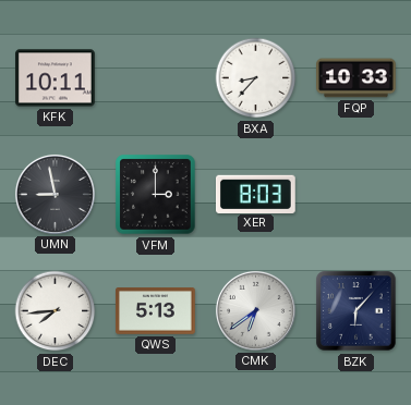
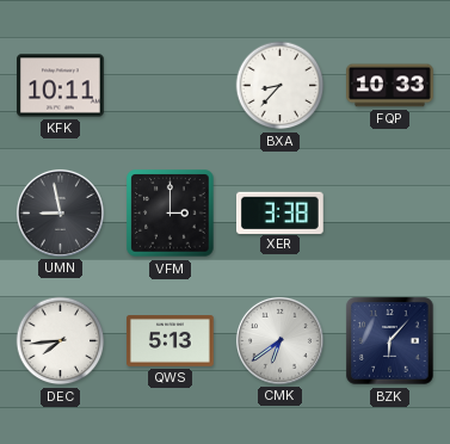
XER: 8:03 -> 3:38
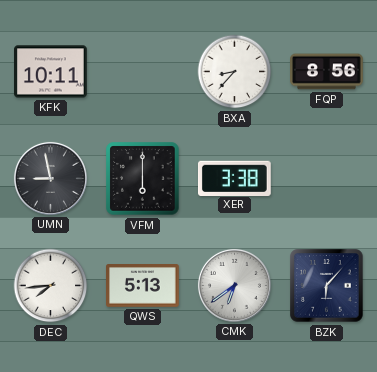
FQP: 10:33 -> 8:56
VFM: 3:00 -> 6:00
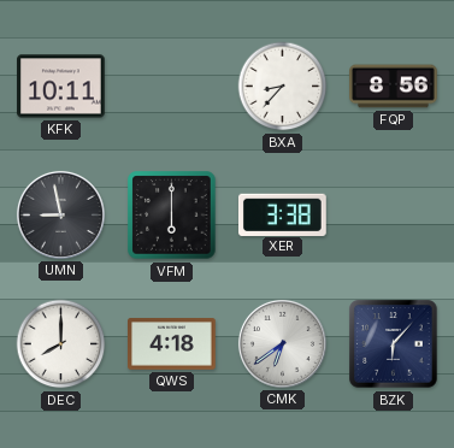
DEC: 7:44 -> 8:00
QWS: 5:13 -> 4:18
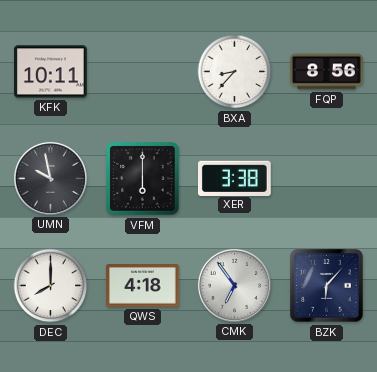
UMN: 8:58 -> 9:58
CMK: 6:39 -> 6:54
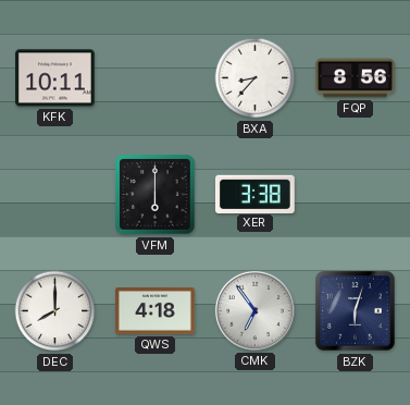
UMN: 9:58 -> none
BZK: 6:07 -> 6:03
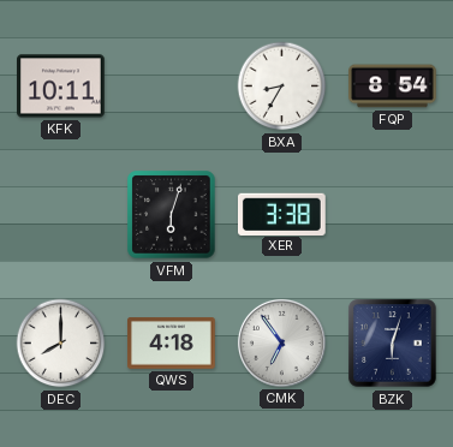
BXA: 8:37 -> 8:35
FQP: 8:56 -> 8:54
VFM: 6:00 -> 6:03
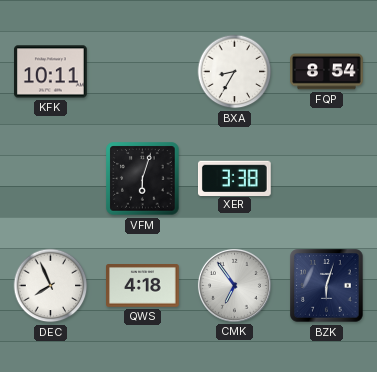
DEC: 8:00 -> 7:56
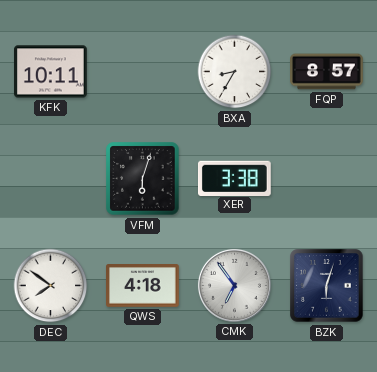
FQP: 8:54 -> 8:57
DEC: 7:56 -> 7:51
